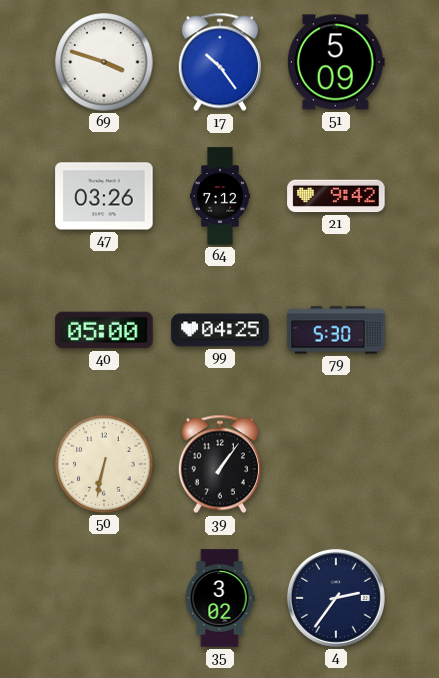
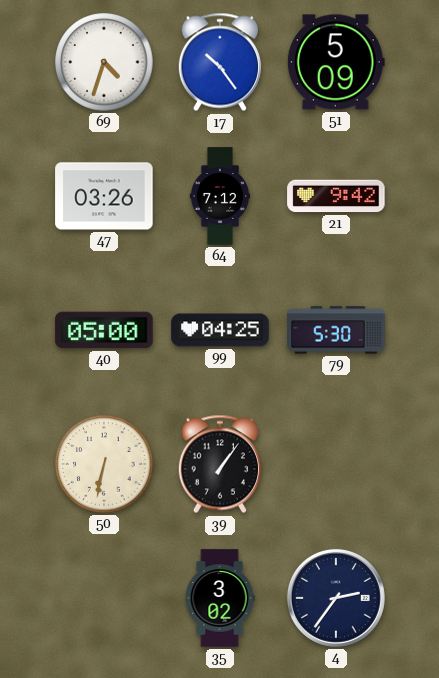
69: 3:48 -> 4:33
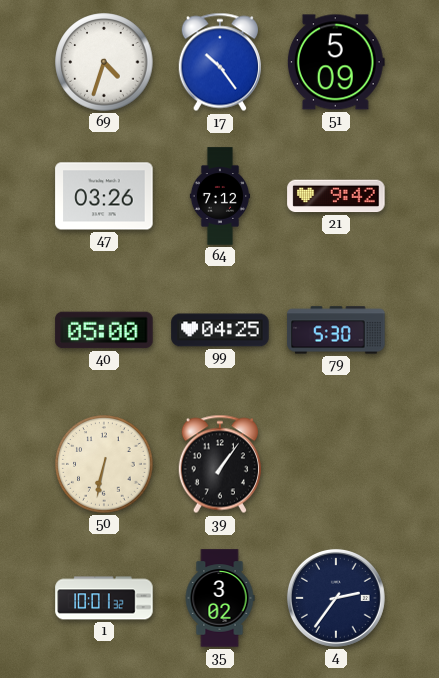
1: none -> 10:01
